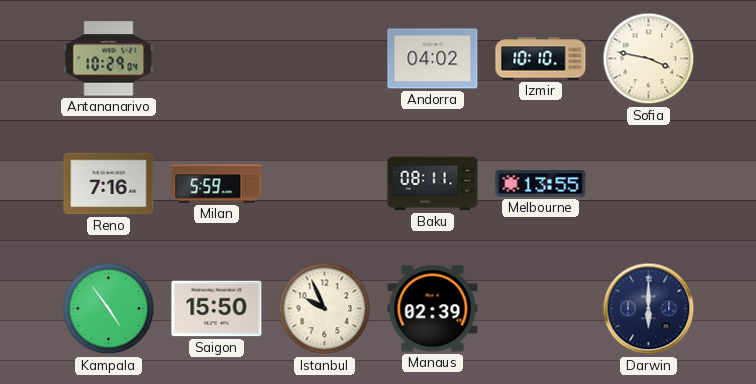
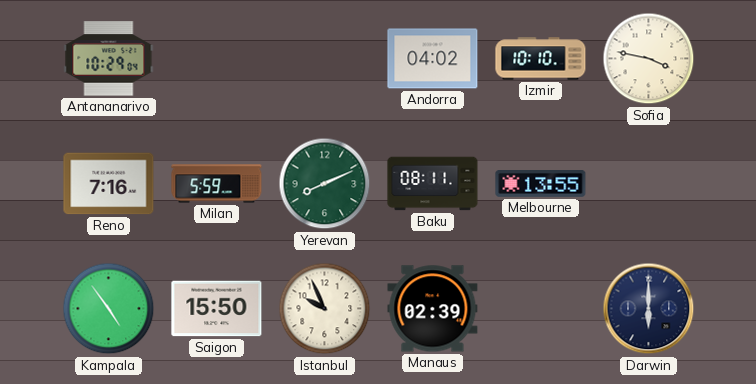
Yerevan: none -> 8:11
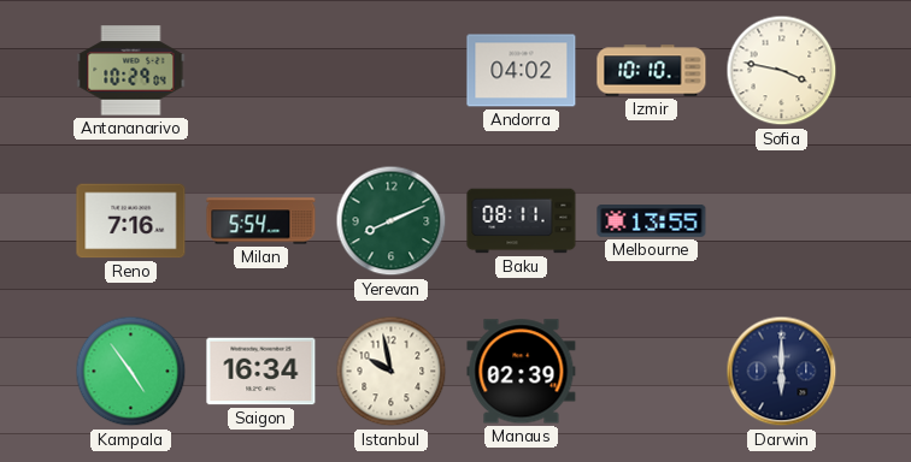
Milan: 5:59 -> 5:54
Saigon: 15:50 -> 16:34
Istanbul: 9:56 -> 9:58
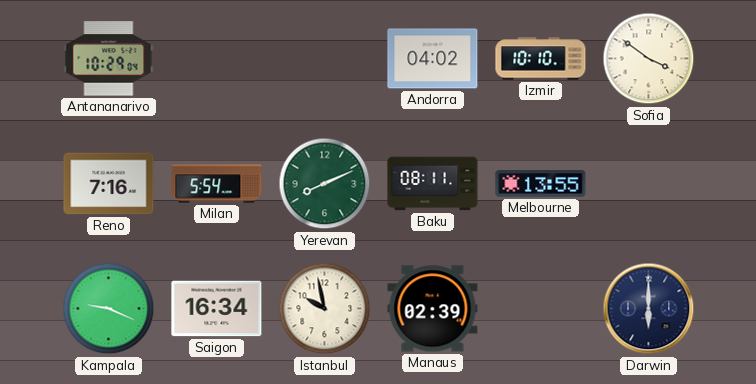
Sofia: 3:47 -> 3:51
Kampala: 4:54 -> 9:19
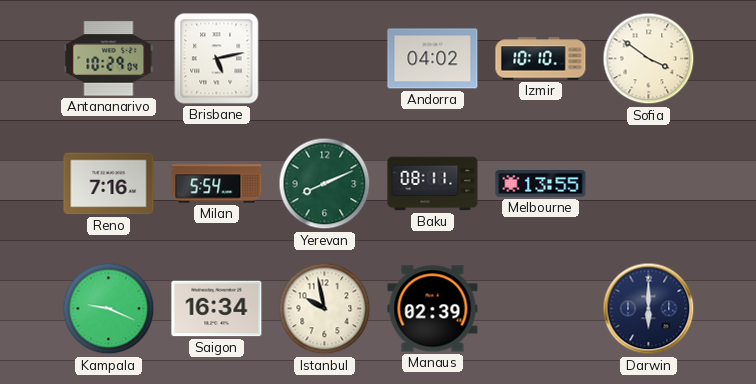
Brisbane: none -> 5:13
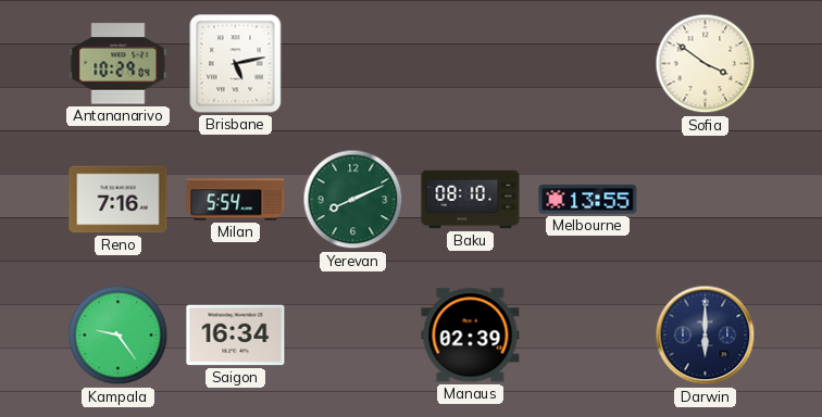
Andorra: 04:02 -> none
Izmir: 10:10 -> none
Baku: 08:11 -> 08:10
Kampala: 9:19 -> 9:24
Istanbul: 9:58 -> none
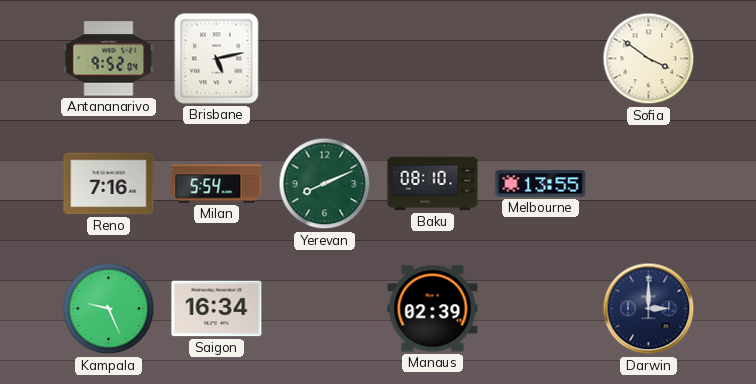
Antananarivo: 10:29 -> 9:52
Kampala: 9:24 -> 9:26
Darwin: 6:00 -> 3:00
